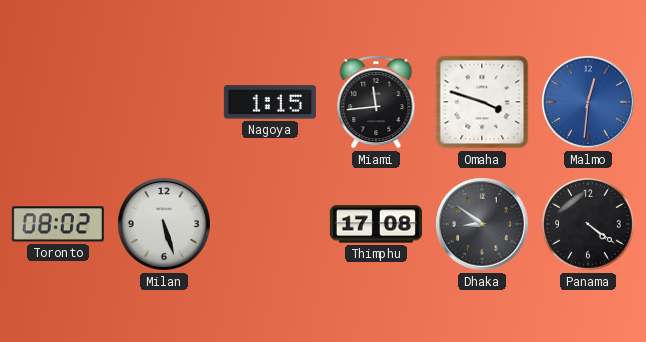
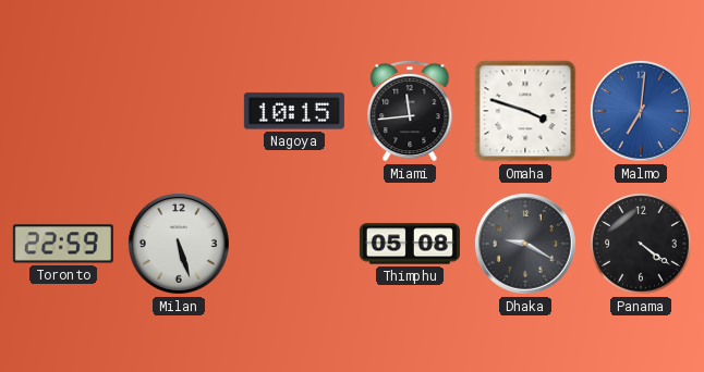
Nagoya: 1:15 -> 10:15
Malmo: 12:31 -> 7:01
Toronto: 08:02 -> 22:59
Thimphu: 17:08 -> 05:08
Dhaka: 8:51 -> 9:20
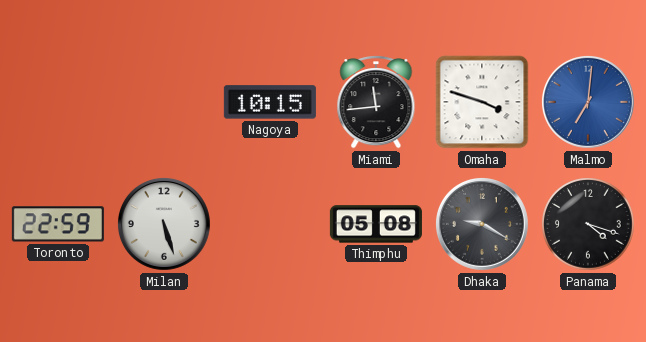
Panama: 4:21 -> 4:18
